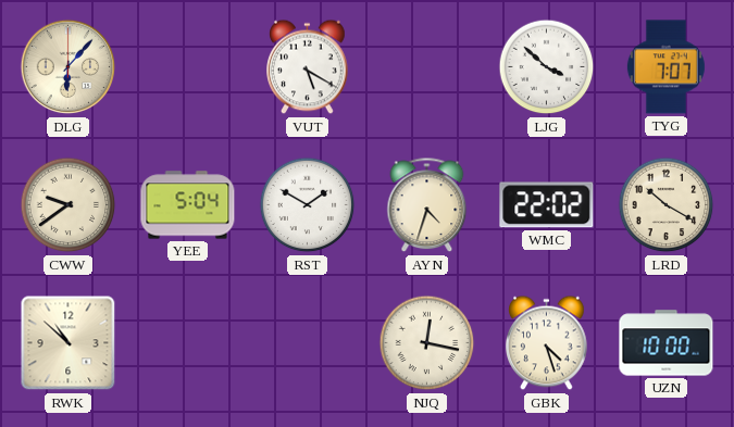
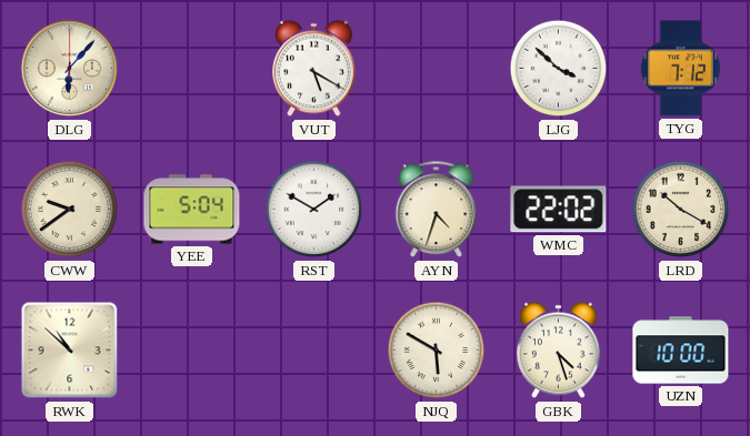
TYG: 7:07 -> 7:12
NJQ: 12:17 -> 5:50
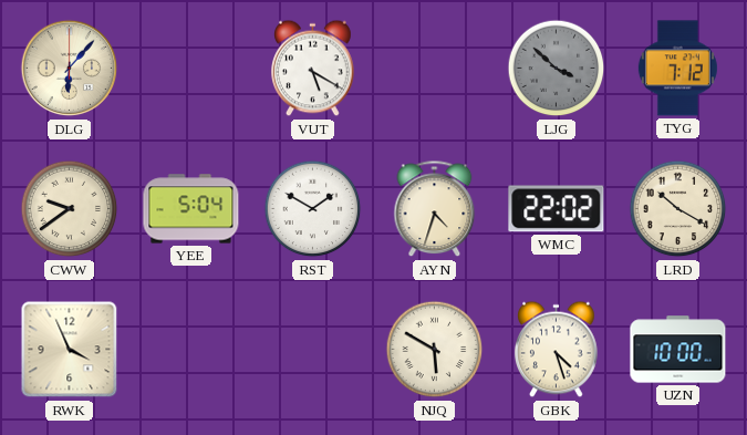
LJG dial: white -> grey
RWK: 10:52 -> 3:56
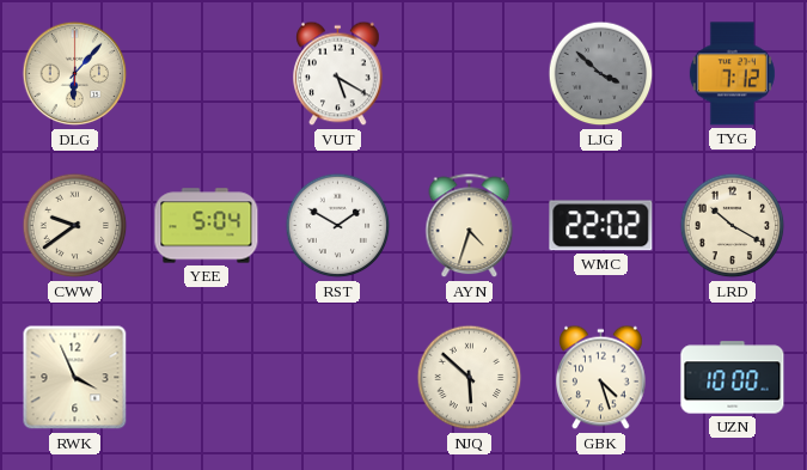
NJQ: 5:50 -> 5:52
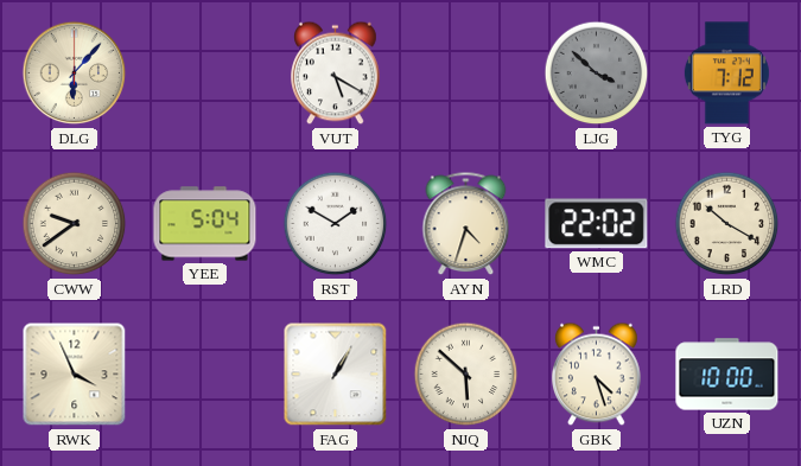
FAG: none -> 1:05
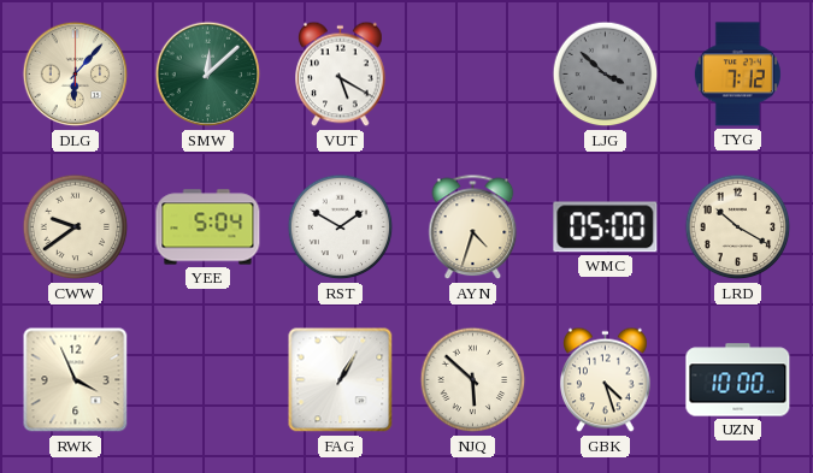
SMW: none -> 12:08
WMC: 22:02 -> 05:00
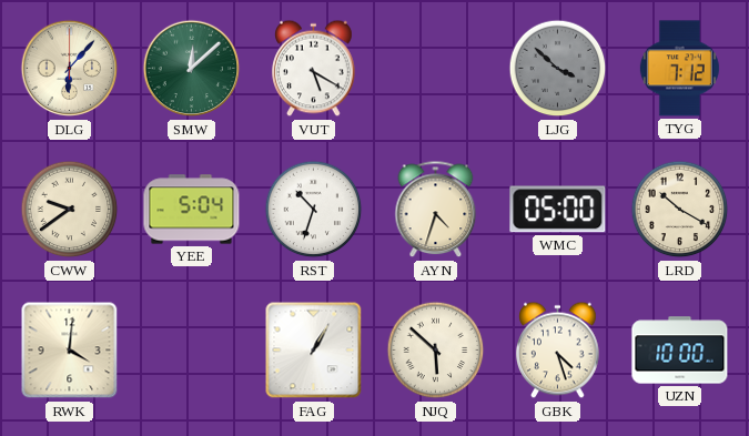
RST: 1:50 -> 10:33
RWK: 3:56 -> 4:01
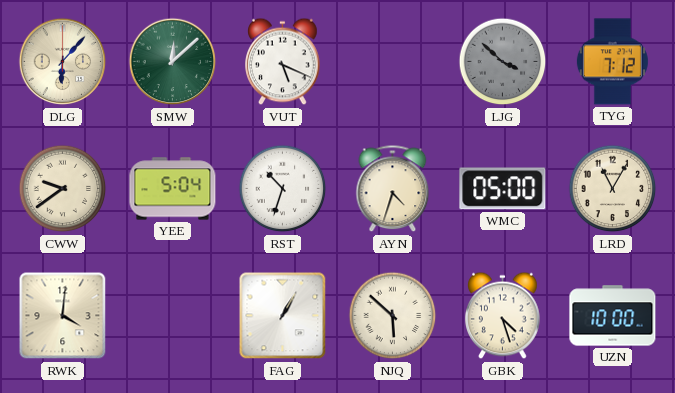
VUT: 5:20 -> 5:19
LRD: 10:20 -> 11:05
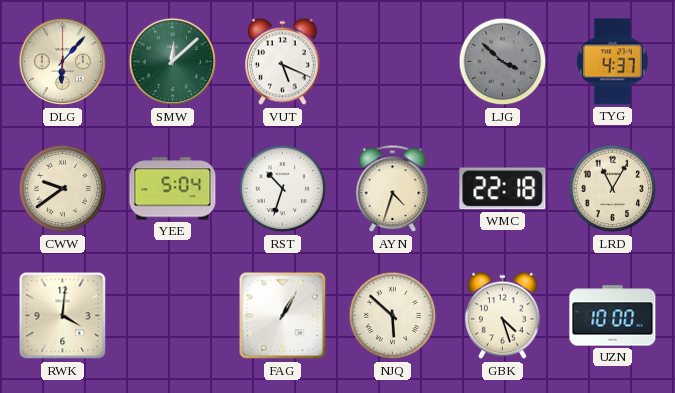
TYG: 7:12 -> 4:37
WMC: 05:00 -> 22:18
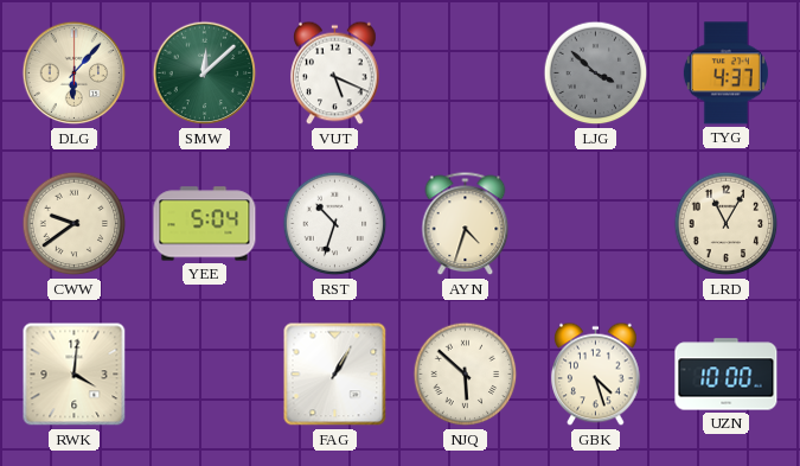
WMC: 22:18 -> none
